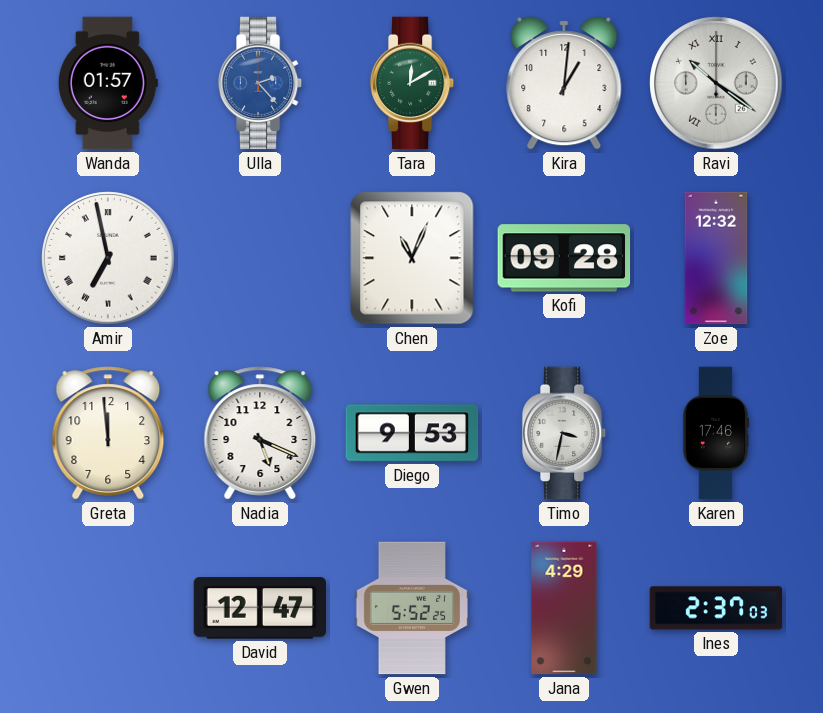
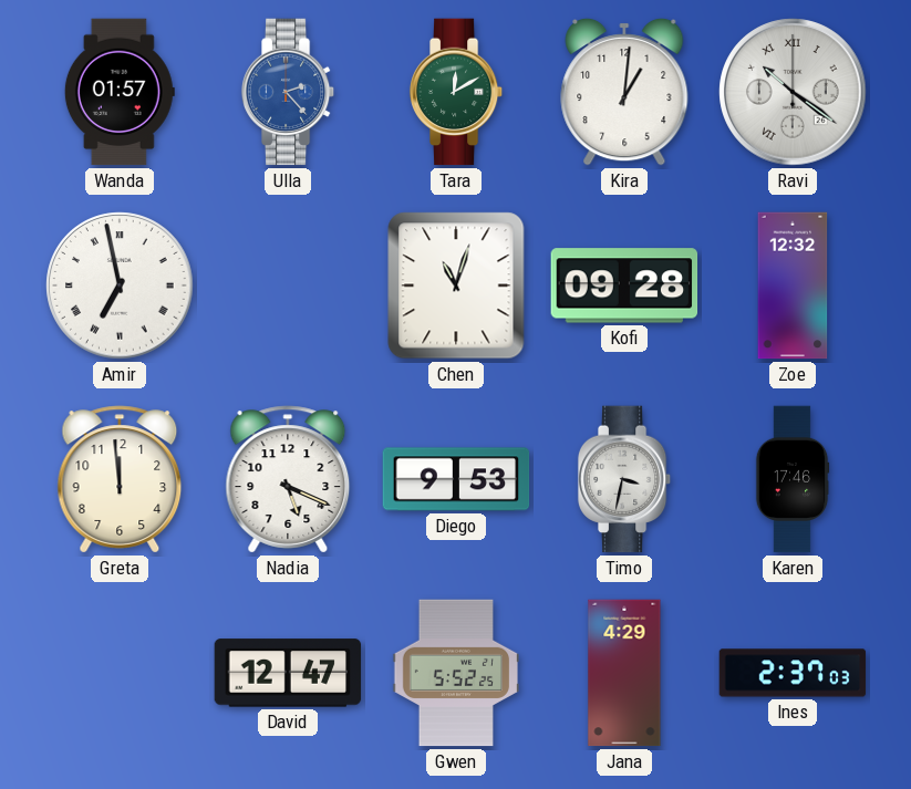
Chen: 11:04 -> 11:03
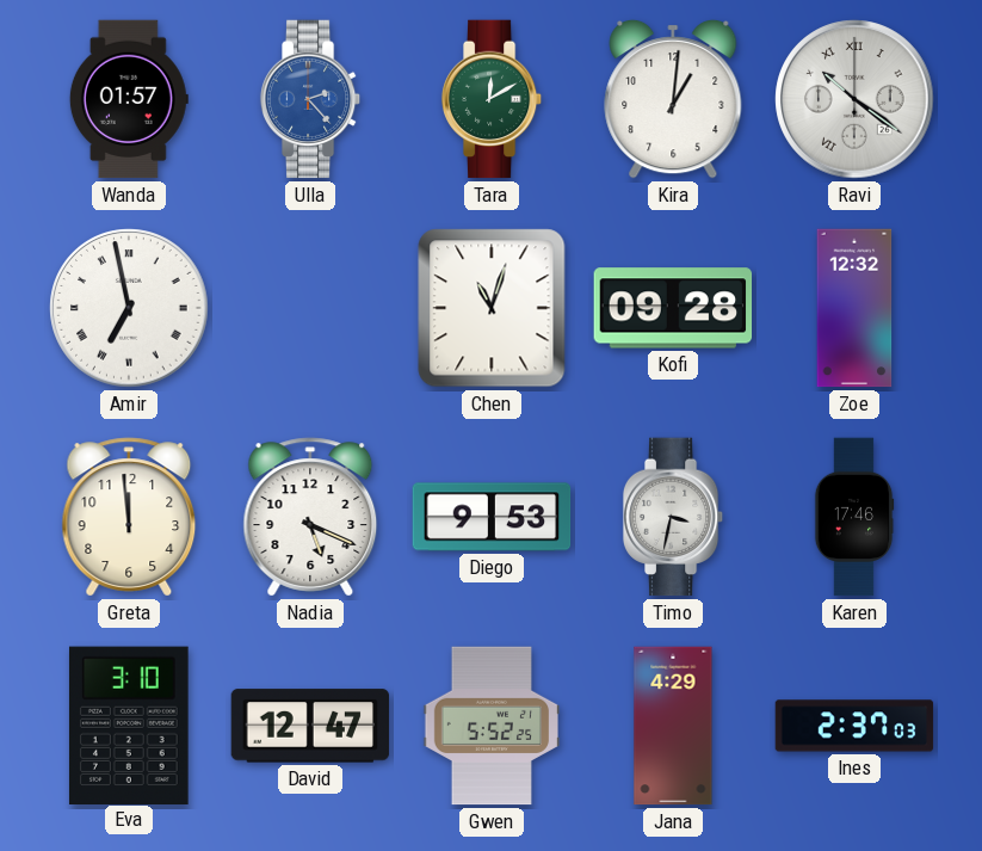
Eva: none -> 3:10
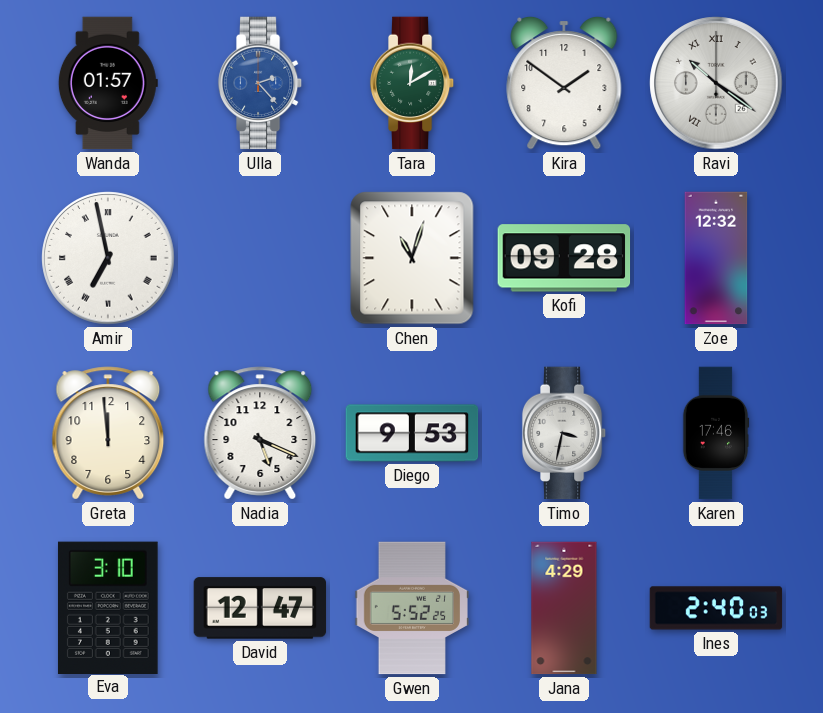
Kira: 1:01 -> 1:51
Ines: 2:37 -> 2:40
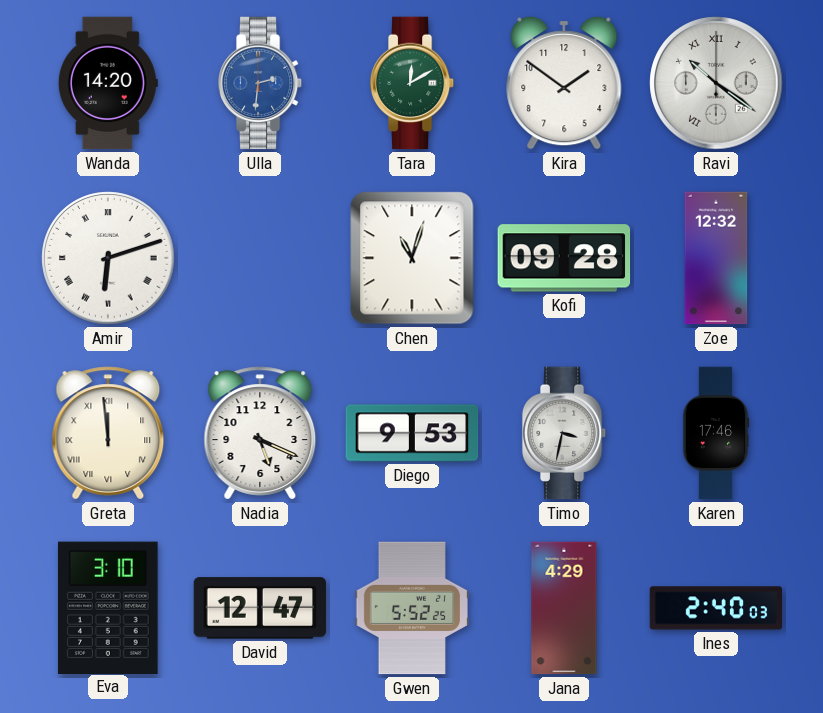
Wanda: 01:57 -> 14:20
Ulla: 2:23 -> 2:31
Amir: 6:58 -> 6:12
Greta numerals: Arabic -> Roman
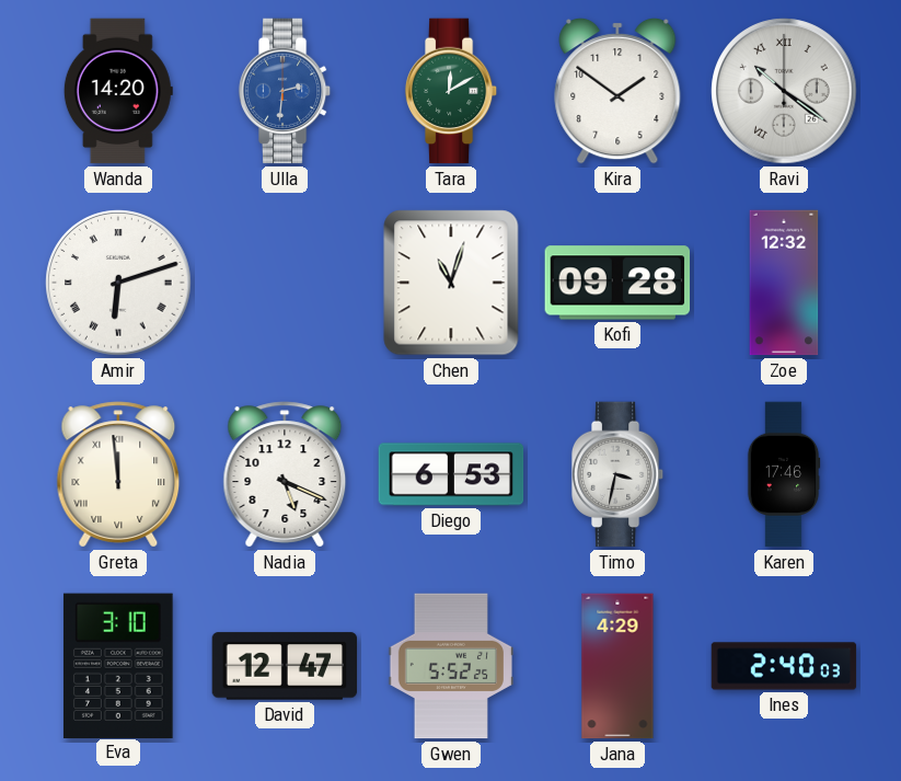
Diego: 9:53 -> 6:53
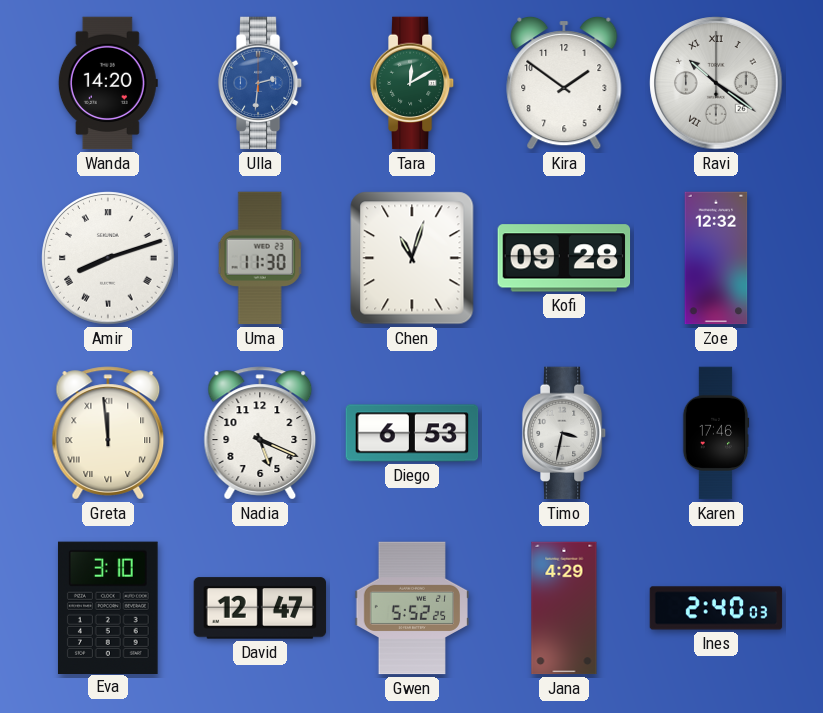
Amir: 6:12 -> 8:12
Uma: none -> 11:30
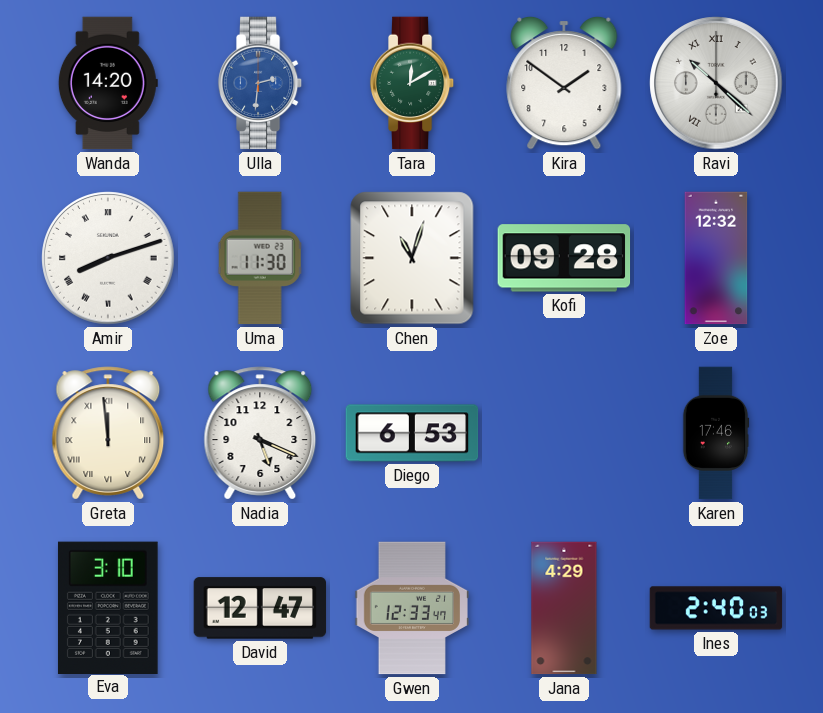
Ravi: 10:21 -> 10:22
Timo: 3:32 -> none
Gwen: 5:52 -> 12:33
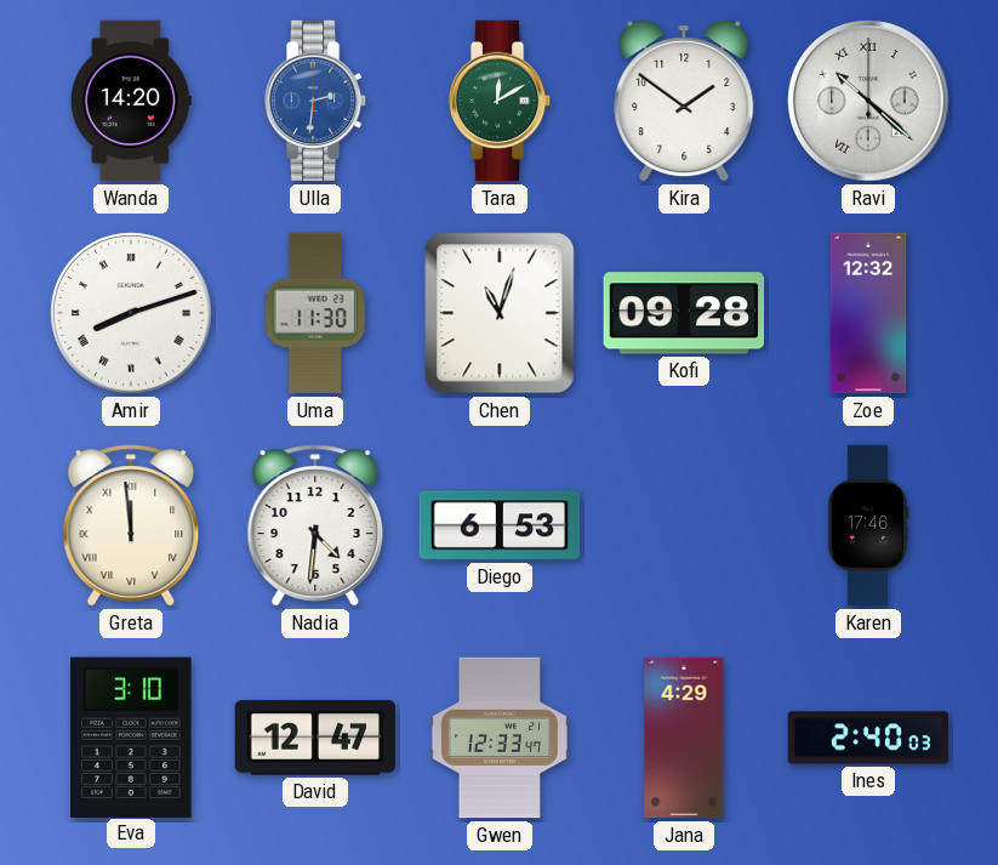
Nadia: 5:19 -> 4:31
